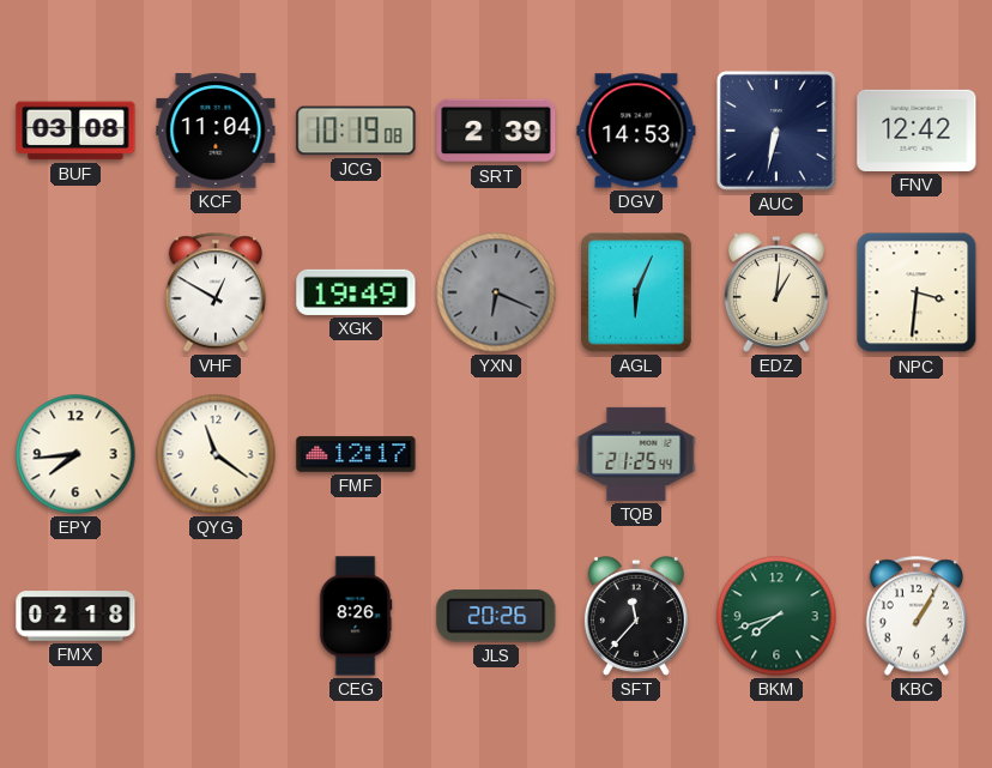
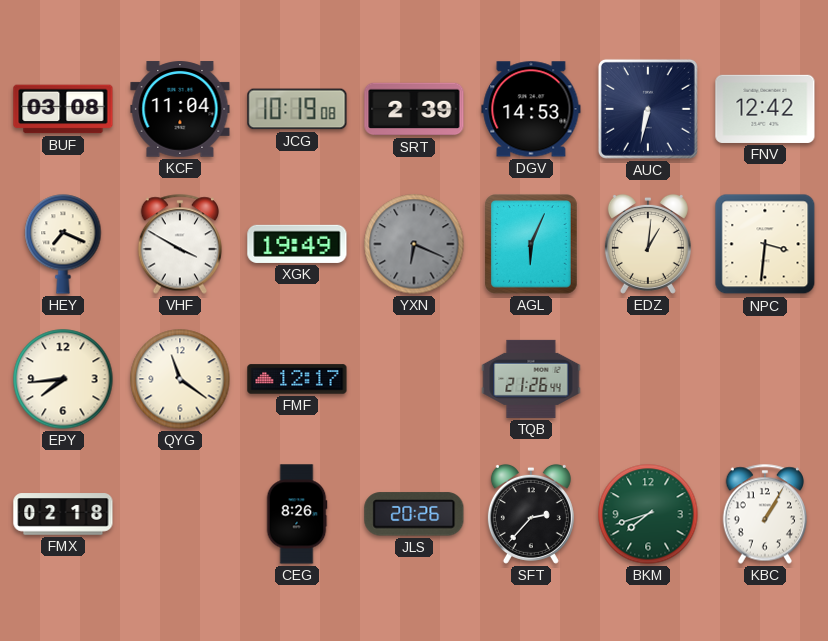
HEY: none -> 7:19
VHF: 12:50 -> 3:50
TQB: 21:25 -> 21:26
SFT: 11:37 -> 2:37
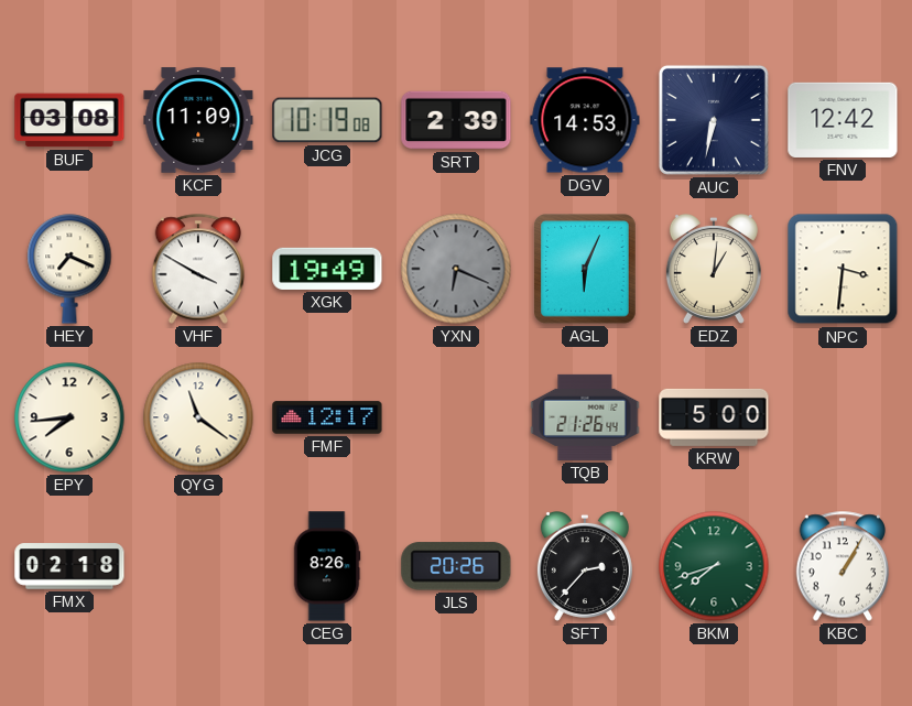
KCF: 11:04 -> 11:09
KRW: none -> 5:00
